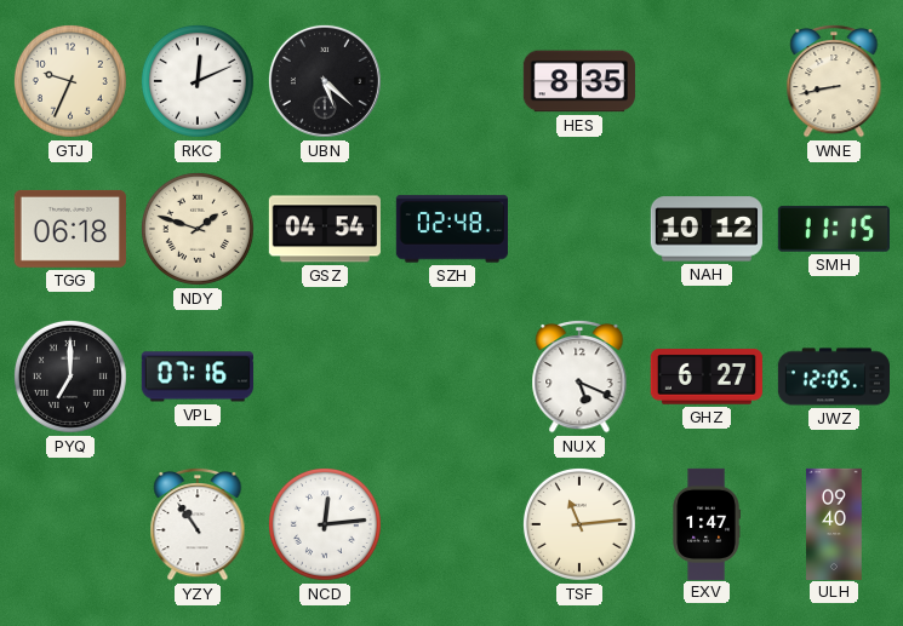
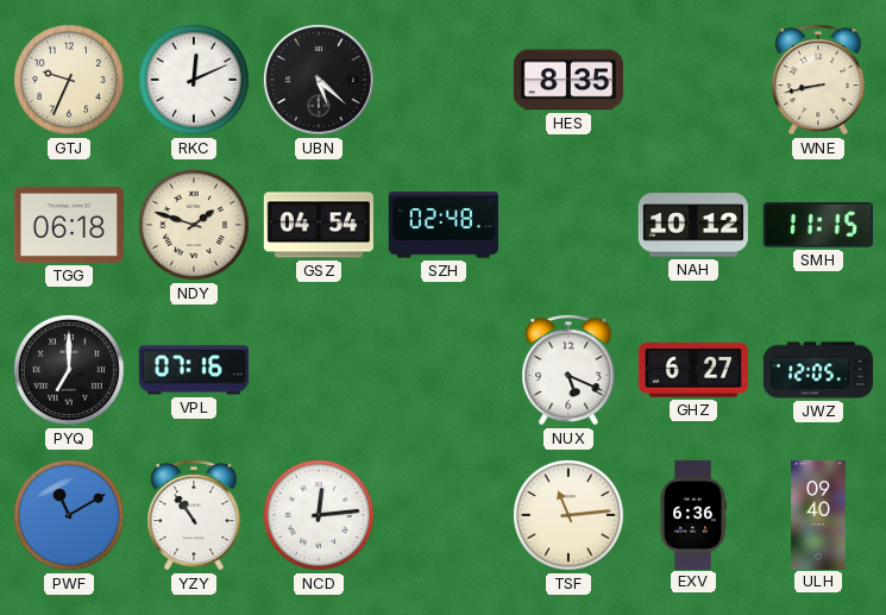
PWF: none -> 11:10
EXV: 1:47 -> 6:36
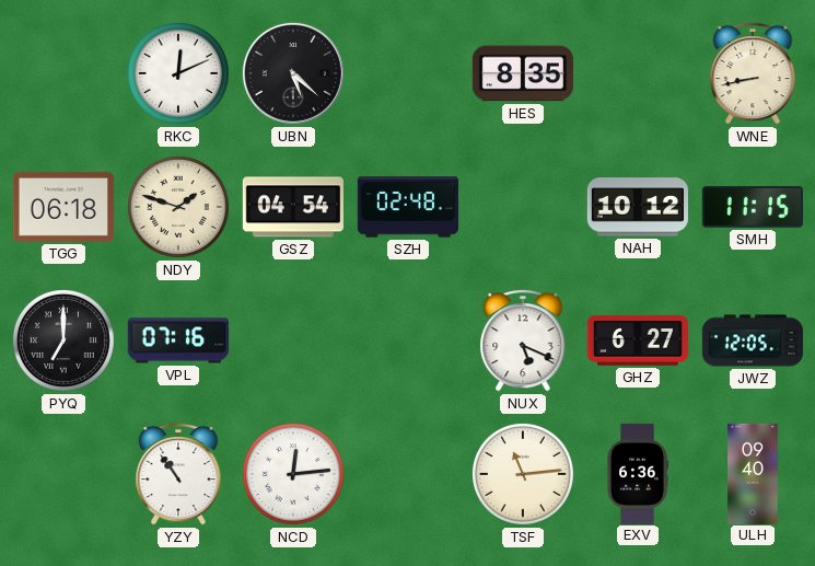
GTJ: 9:34 -> none
PWF: 11:10 -> none
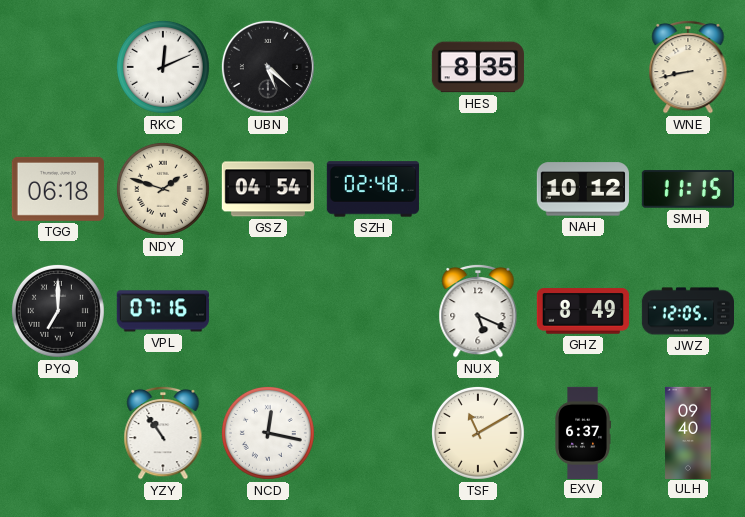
GHZ: 6:27 -> 8:49
NCD: 12:14 -> 12:17
TSF: 11:14 -> 11:10
EXV: 6:36 -> 6:37
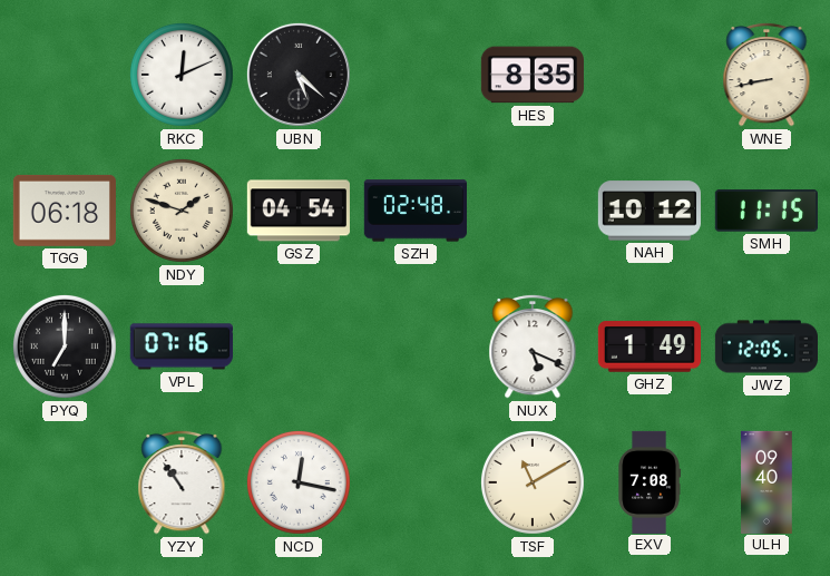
GHZ: 8:49 -> 1:49
EXV: 6:37 -> 7:08
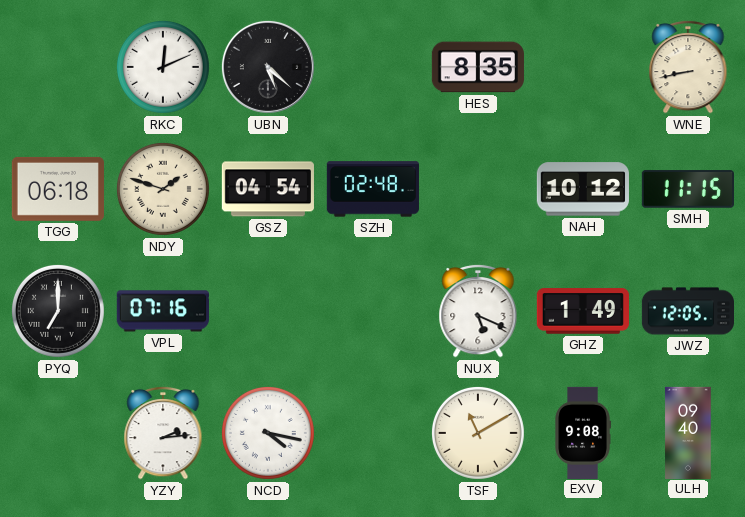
YZY: 10:54 -> 2:14
NCD: 12:17 -> 4:17
EXV: 7:08 -> 9:08
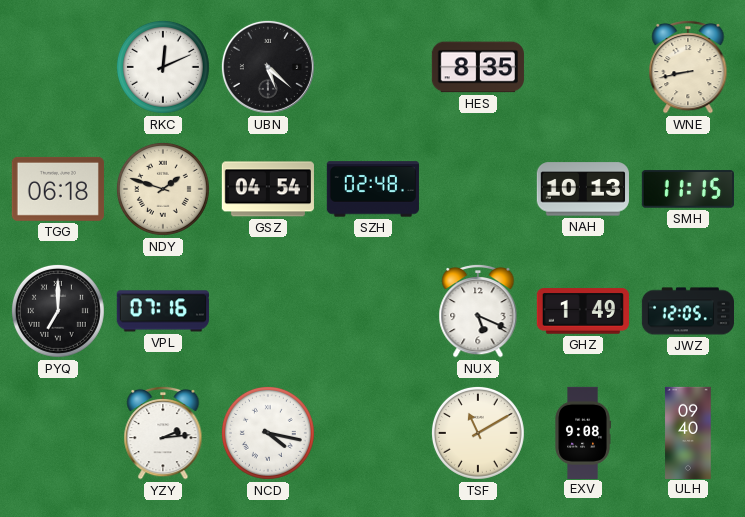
NAH: 10:12 -> 10:13
